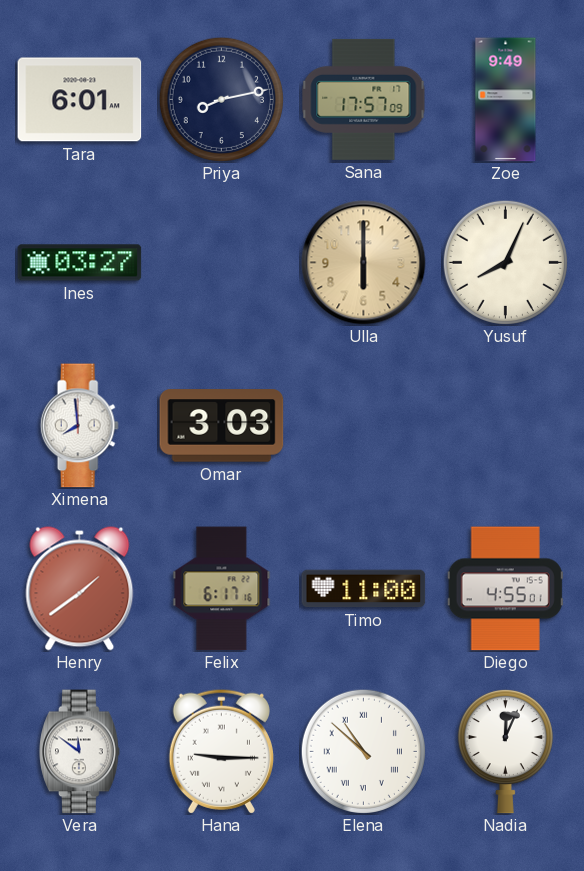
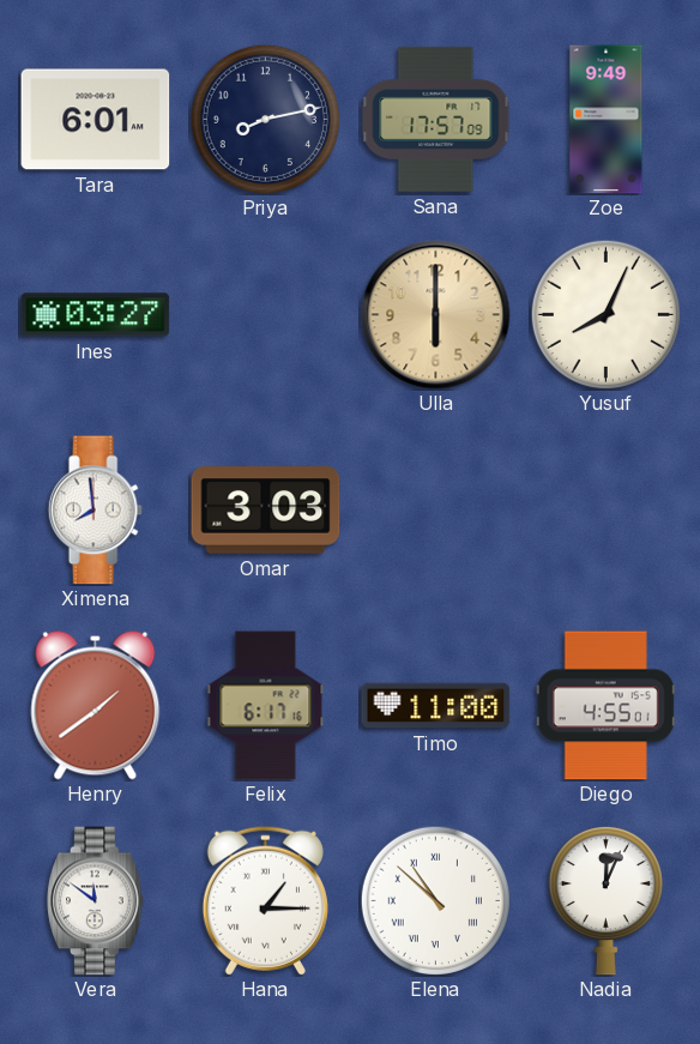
Hana: 9:15 -> 1:15
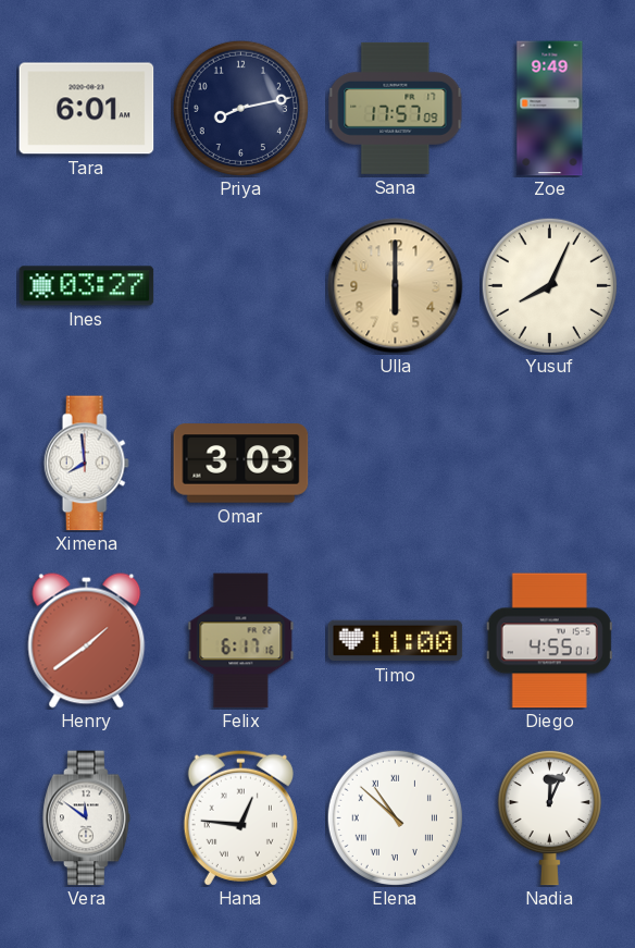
Hana: 1:15 -> 12:46
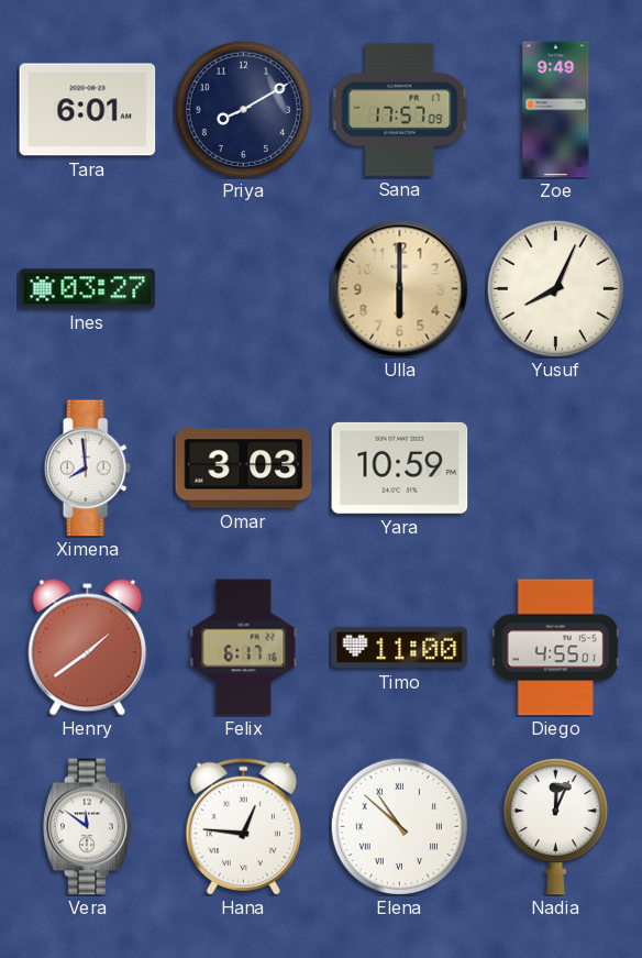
Priya: 8:13 -> 8:10
Yara: none -> 10:59
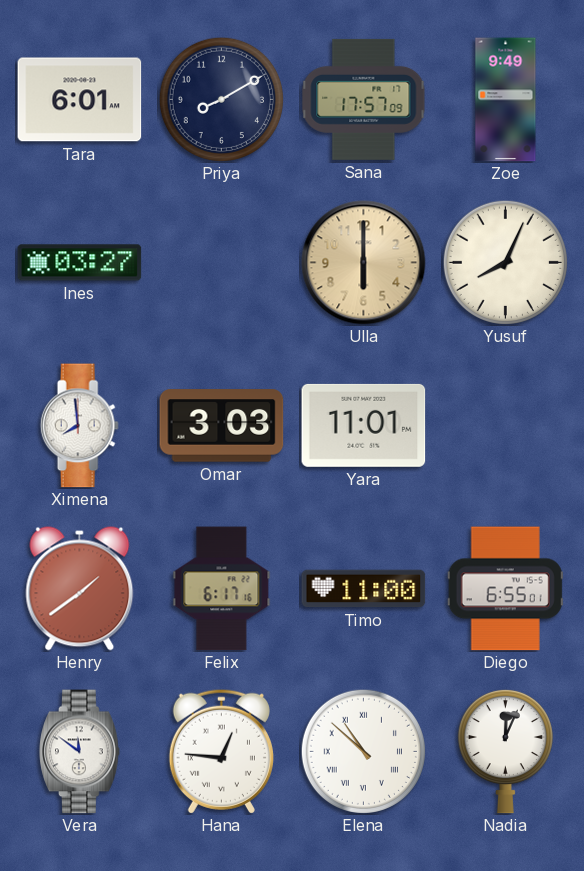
Yara: 10:59 -> 11:01
Diego: 4:55 -> 6:55
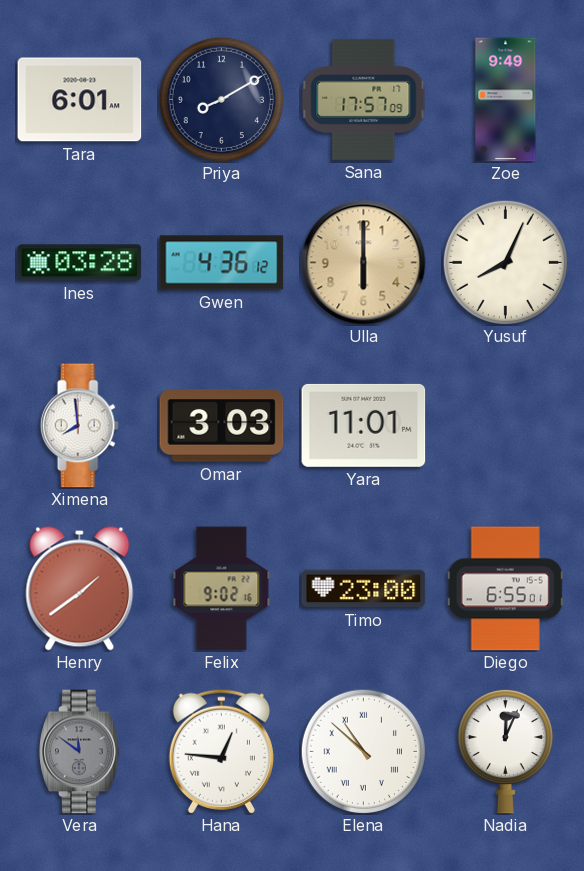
Ines: 03:27 -> 03:28
Gwen: none -> 4:36
Felix: 6:17 -> 9:02
Timo: 11:00 -> 23:00
Vera dial: white -> grey
